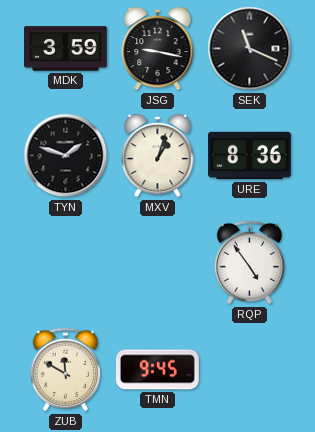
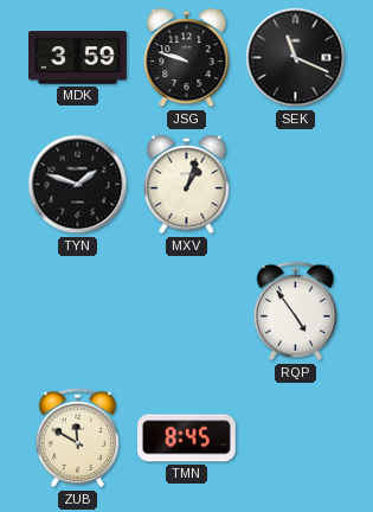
JSG: 9:17 -> 9:48
URE: 8:36 -> none
TMN: 9:45 -> 8:45
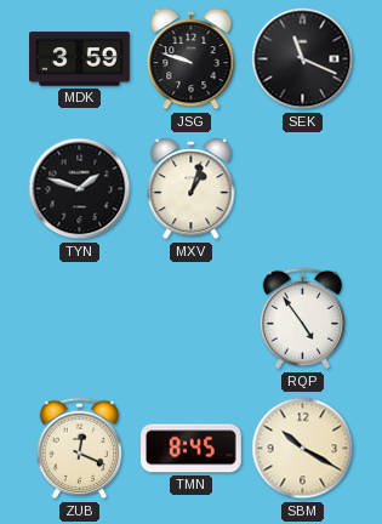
ZUB: 11:50 -> 12:19
SBM: none -> 10:20
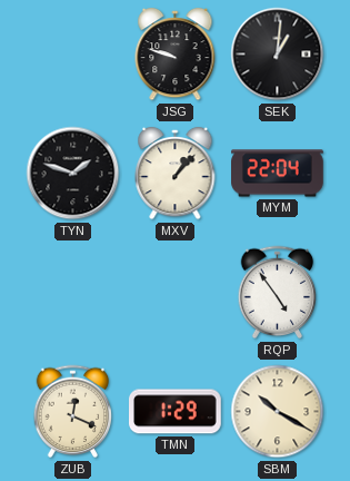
MDK: 3:59 -> none
SEK: 11:19 -> 1:01
MXV: 1:03 -> 1:07
MYM: none -> 22:04
TMN: 8:45 -> 1:29
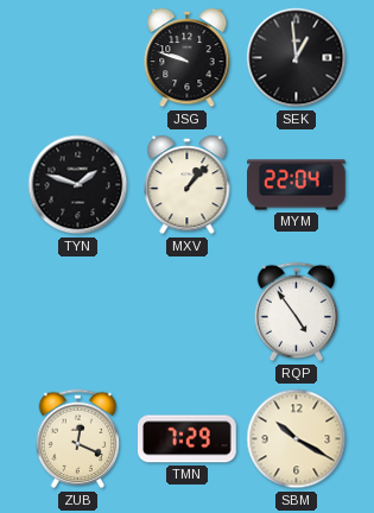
SEK: 1:01 -> 12:59
TMN: 1:29 -> 7:29
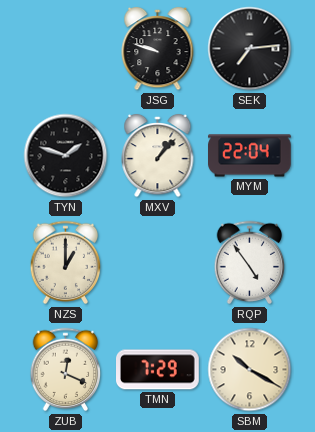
SEK: 12:59 -> 7:14
NZS: none -> 1:00
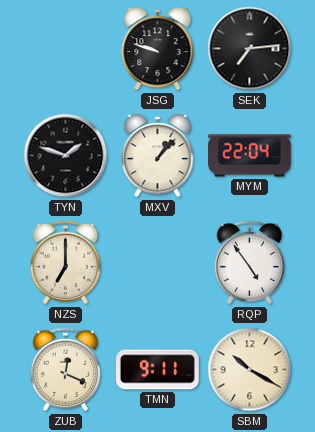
NZS: 1:00 -> 7:00
TMN: 7:29 -> 9:11
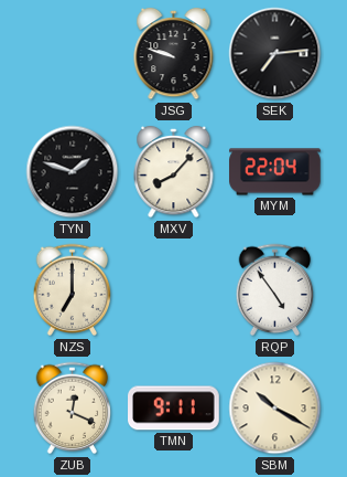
MXV: 1:07 -> 8:07
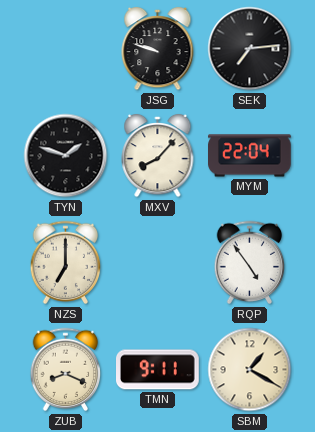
ZUB: 12:19 -> 8:19
SBM: 10:20 -> 1:20
